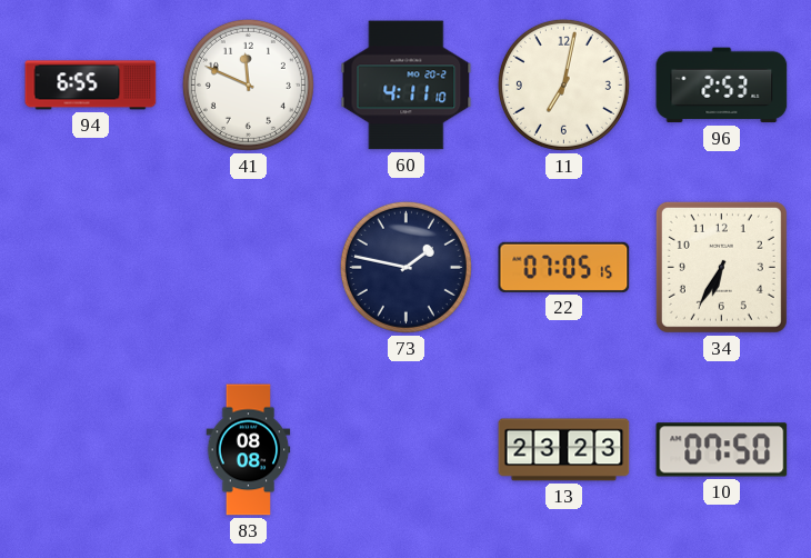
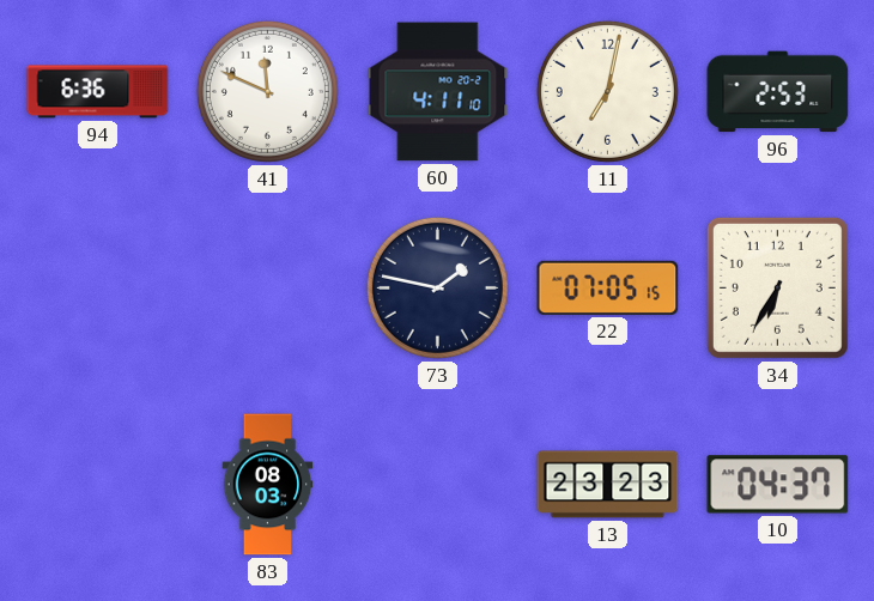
94: 6:55 -> 6:36
83: 08:08 -> 08:03
10: 07:50 -> 04:37
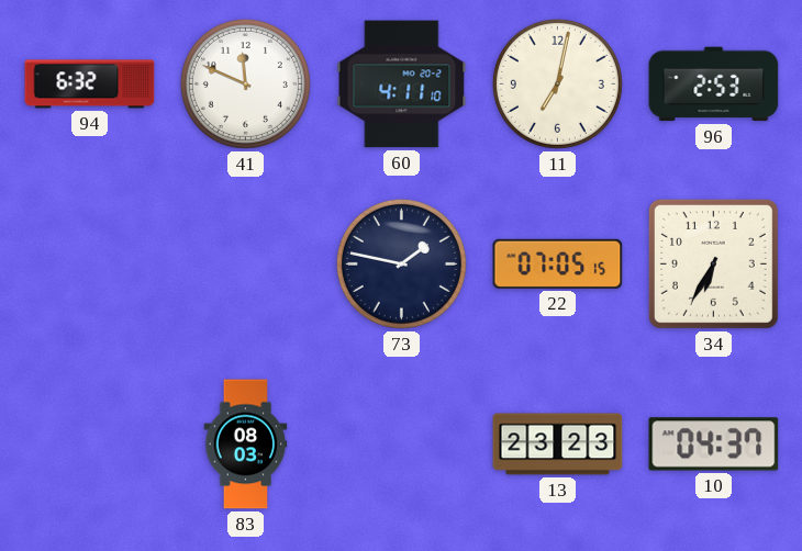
94: 6:36 -> 6:32
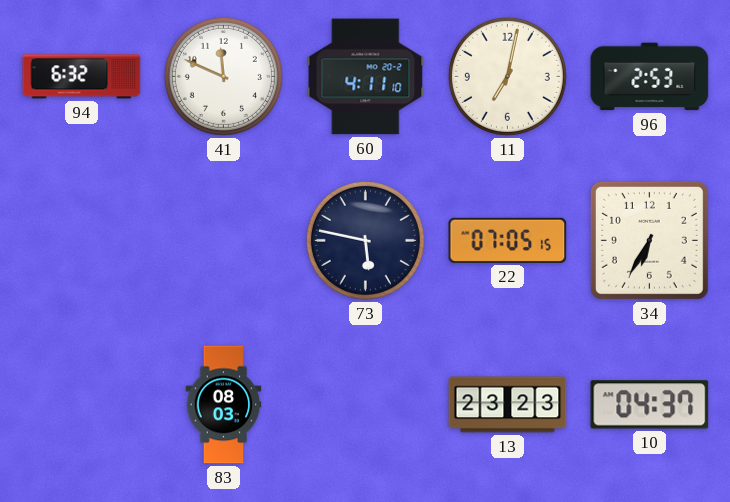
73: 1:47 -> 5:47
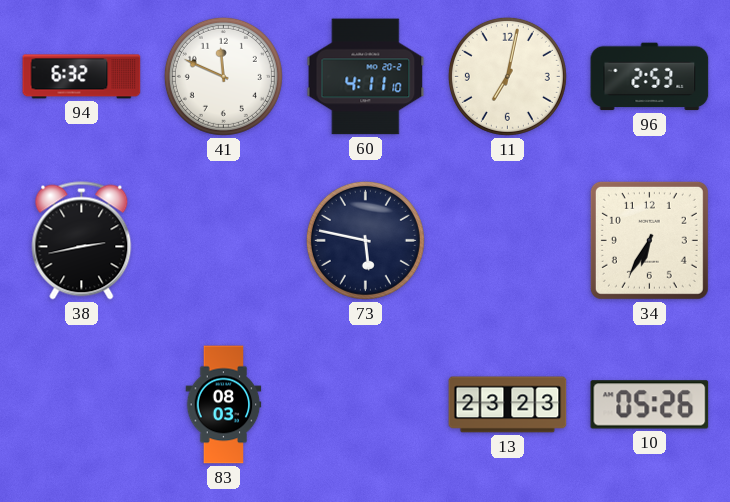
38: none -> 2:43
22: 07:05 -> none
10: 04:37 -> 05:26
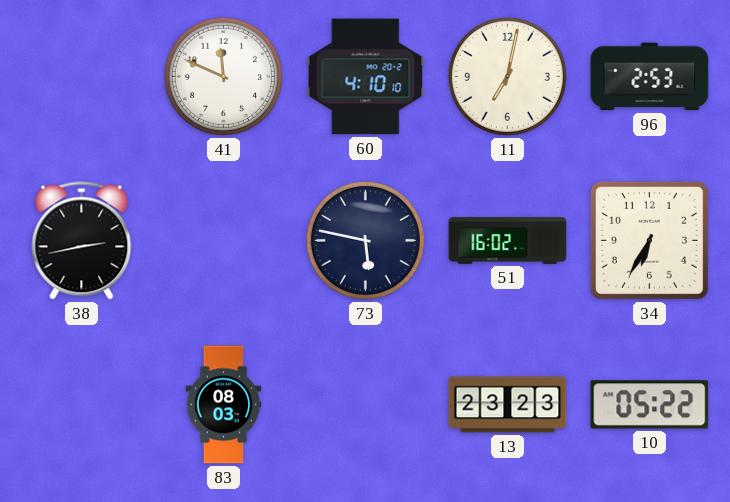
94: 6:32 -> none
60: 4:11 -> 4:10
51: none -> 16:02
10: 05:26 -> 05:22
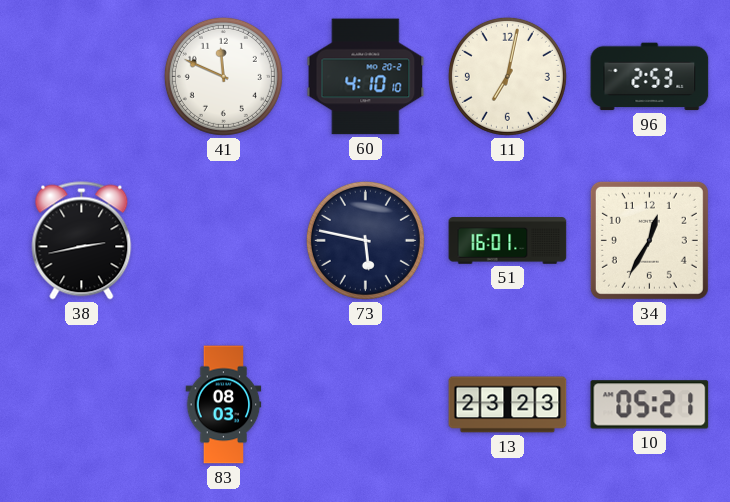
51: 16:02 -> 16:01
34: 6:35 -> 12:35
10: 05:22 -> 05:21
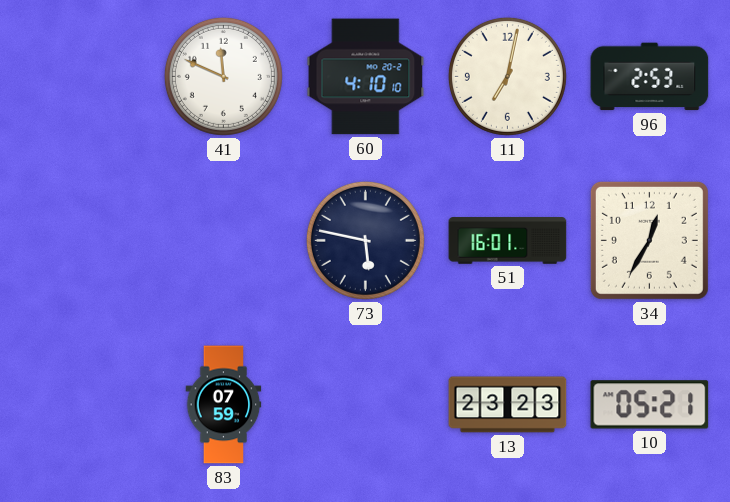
38: 2:43 -> none
83: 08:03 -> 07:59
